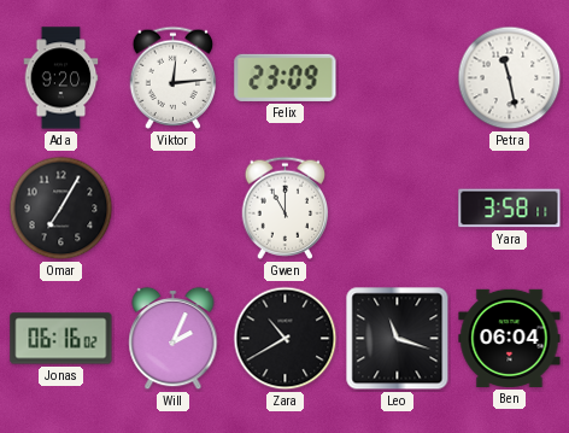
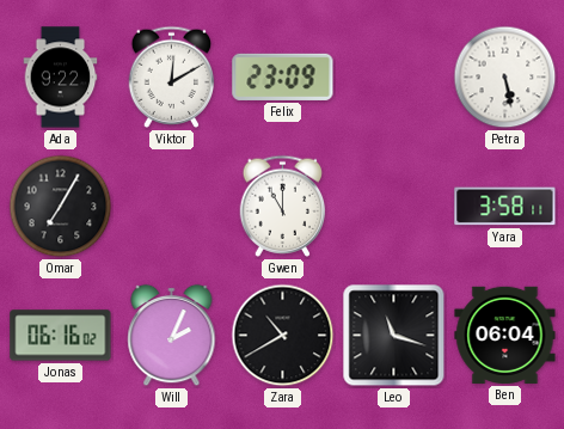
Ada: 9:20 -> 9:22
Viktor: 12:14 -> 12:10
Petra: 11:28 -> 5:28
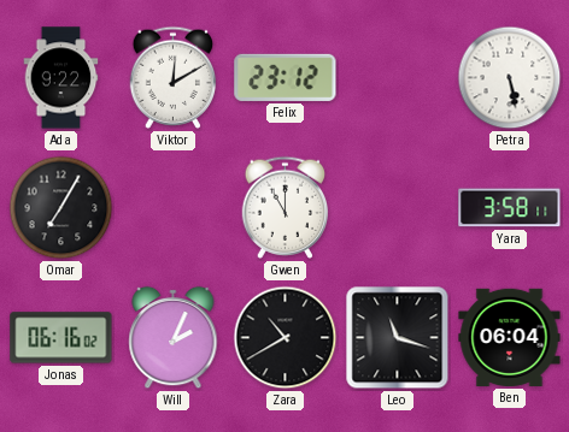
Felix: 23:09 -> 23:12
